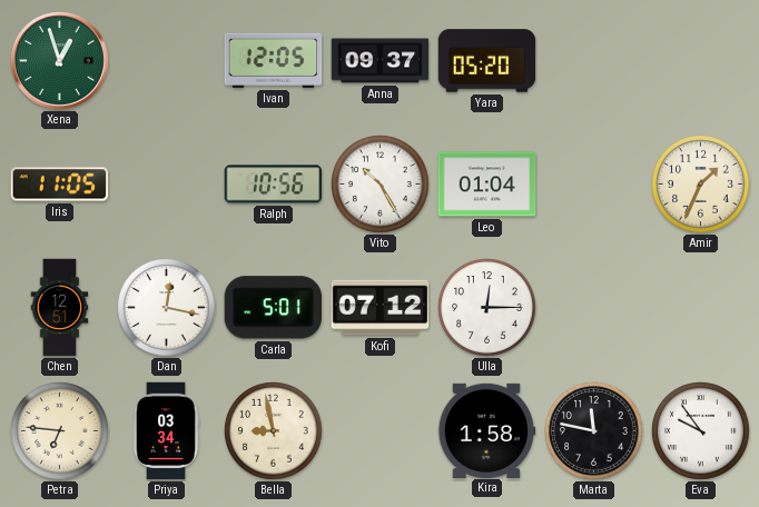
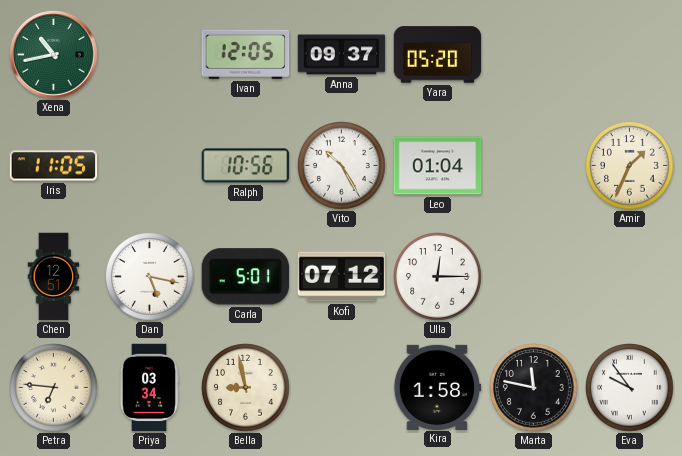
Xena: 12:57 -> 10:43
Dan: 12:17 -> 5:17
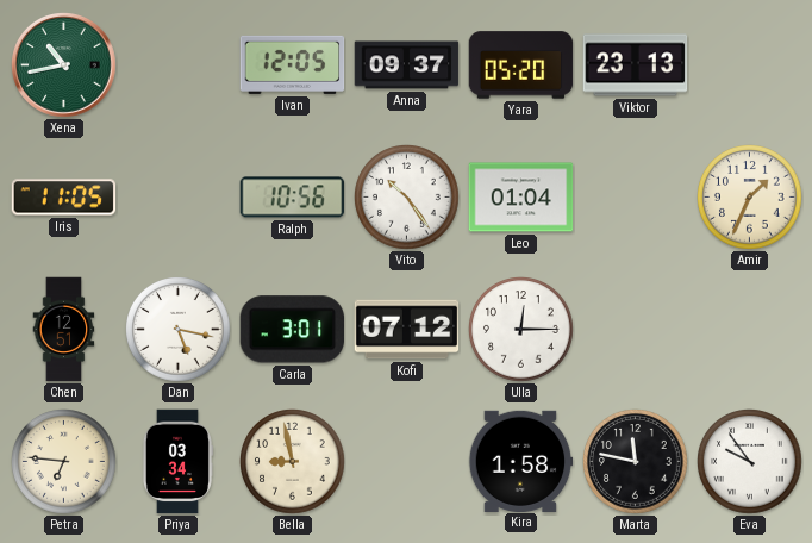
Viktor: none -> 23:13
Vito: 10:25 -> 10:24
Carla: 5:01 -> 3:01
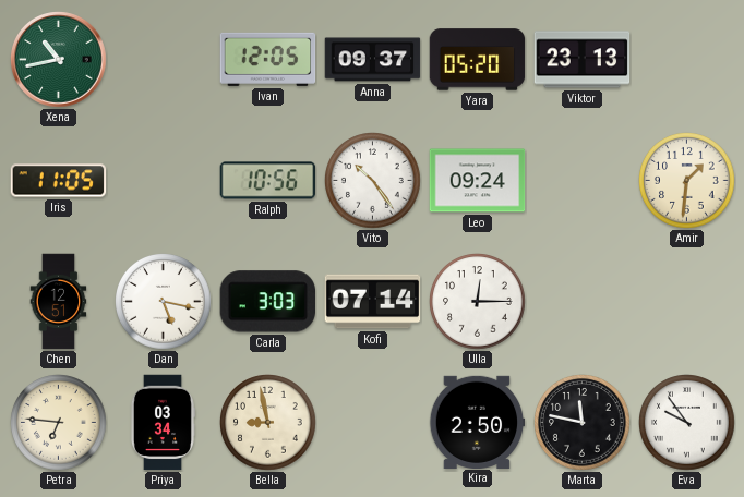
Leo: 01:04 -> 09:24
Amir: 1:34 -> 1:31
Carla: 3:01 -> 3:03
Kofi: 07:12 -> 07:14
Kira: 1:58 -> 2:50
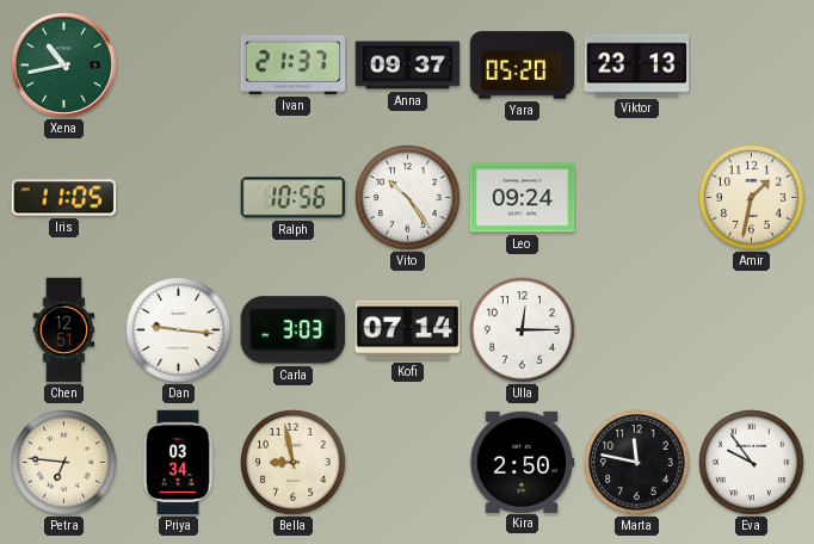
Ivan: 12:05 -> 21:37
Amir: 1:31 -> 1:32
Dan: 5:17 -> 9:16
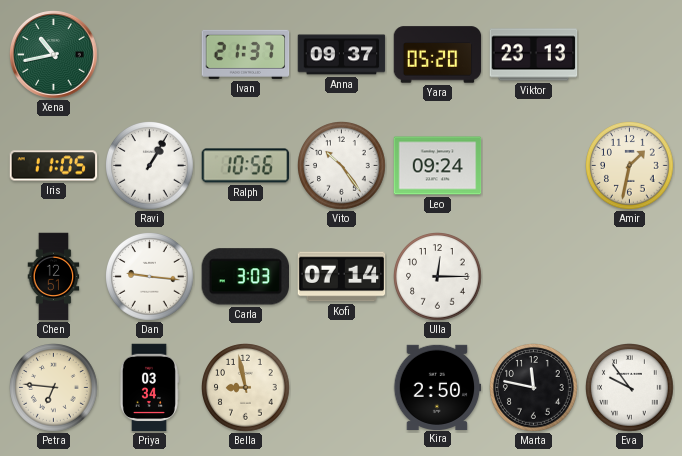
Ravi: none -> 1:05
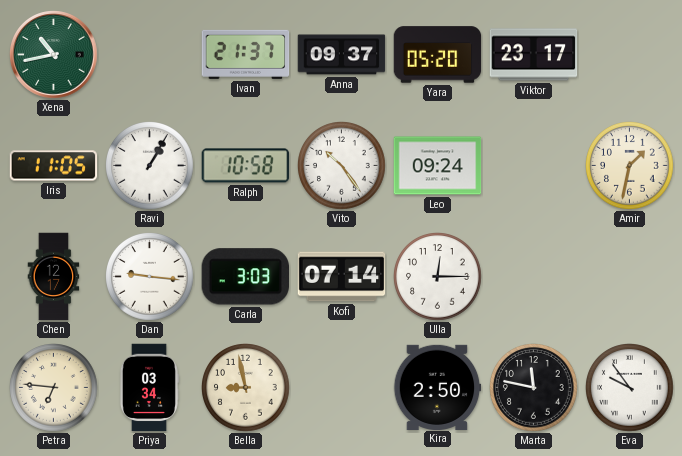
Viktor: 23:13 -> 23:17
Ralph: 10:56 -> 10:58
Chen: 12:51 -> 12:17
